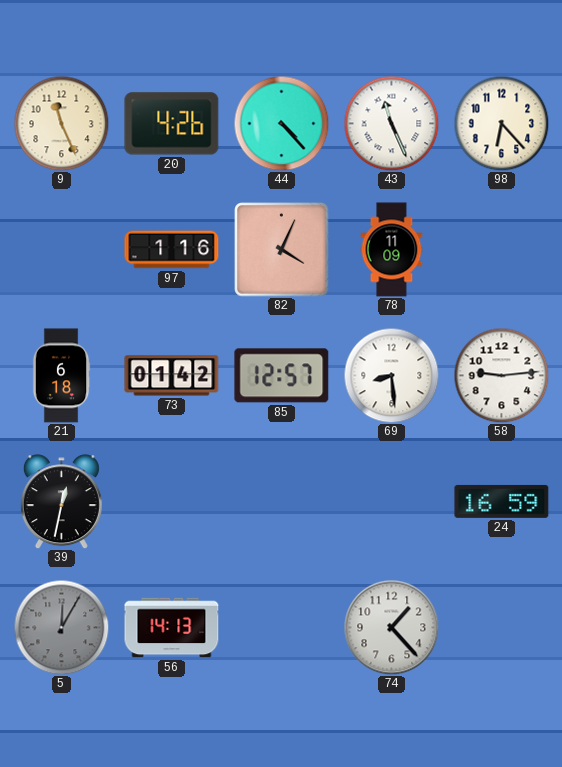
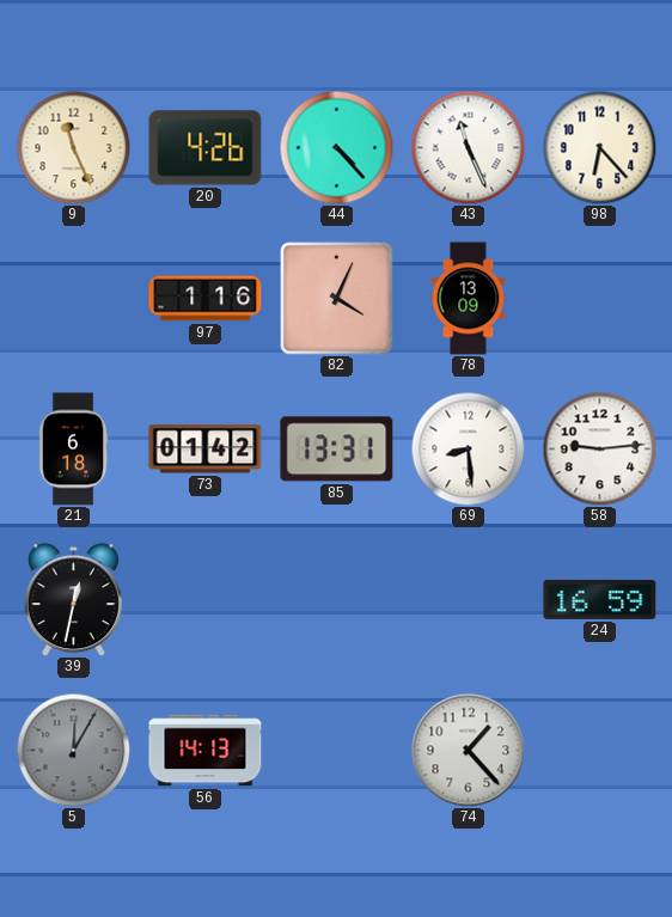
78: 11:09 -> 13:09
85: 12:57 -> 13:31
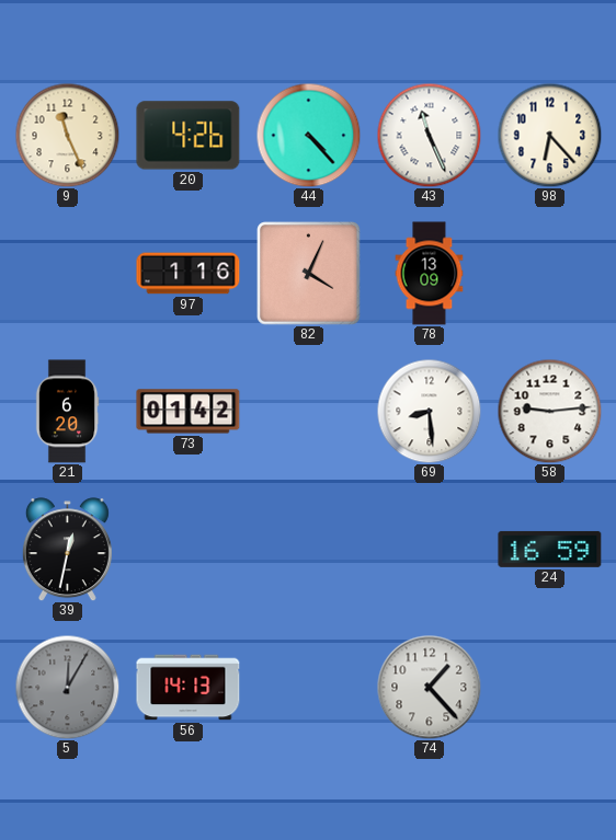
21: 6:18 -> 6:20
85: 13:31 -> none
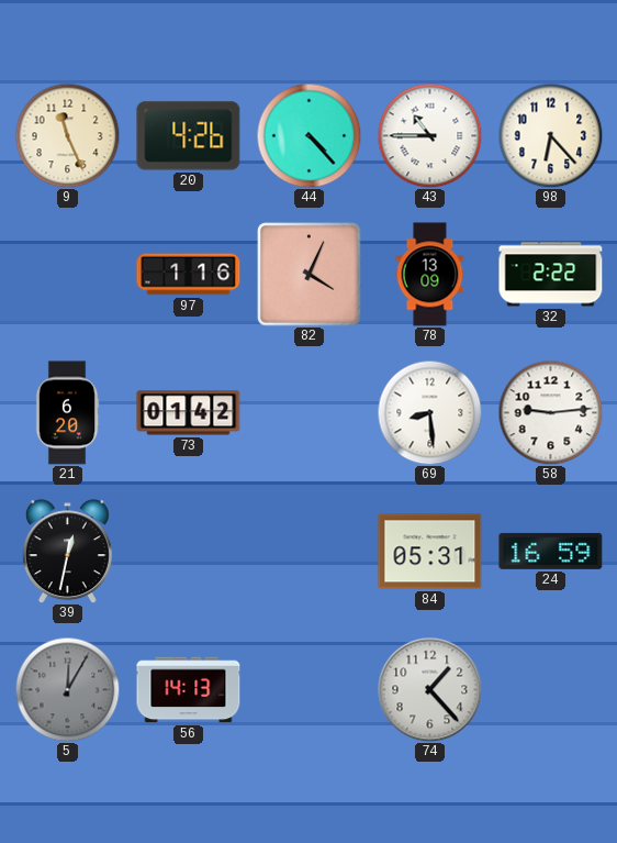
43: 11:26 -> 10:45
32: none -> 2:22
84: none -> 05:31
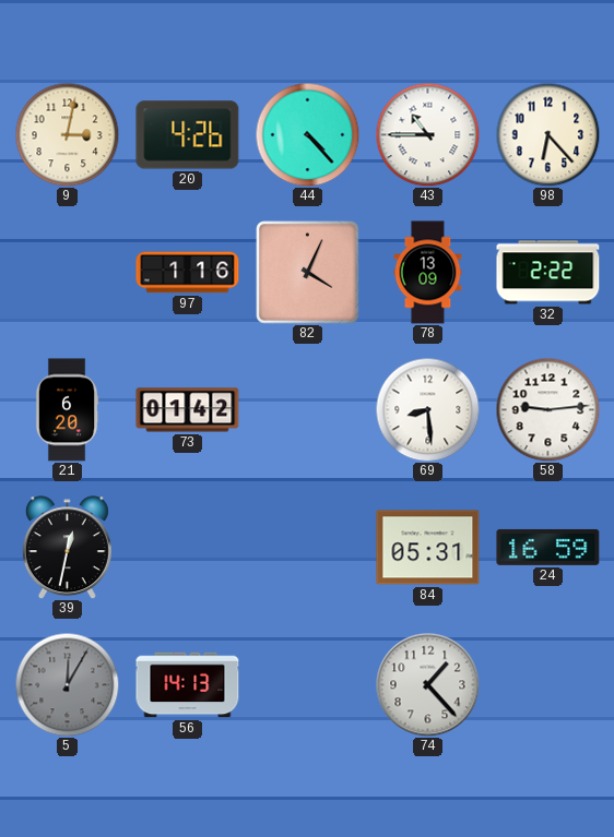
9: 11:26 -> 3:02
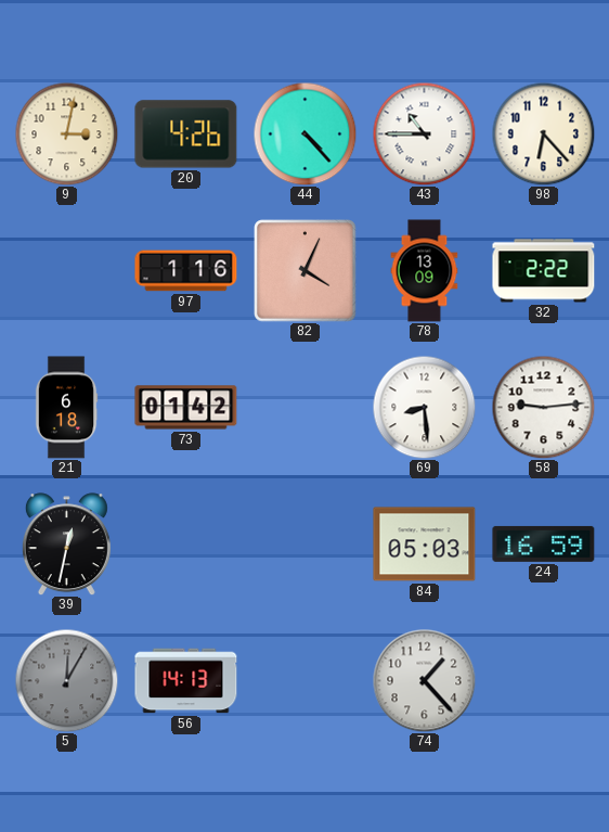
21: 6:20 -> 6:18
84: 05:31 -> 05:03
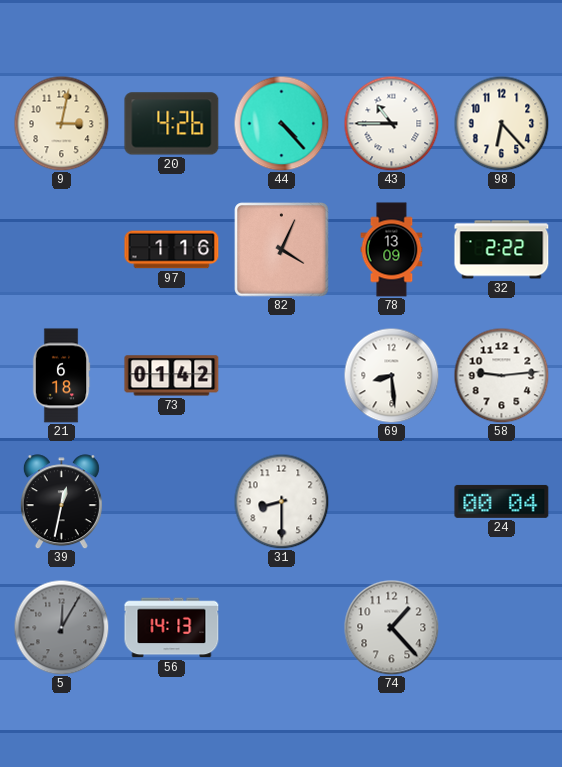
31: none -> 8:30
84: 05:03 -> none
24: 16:59 -> 00:04
